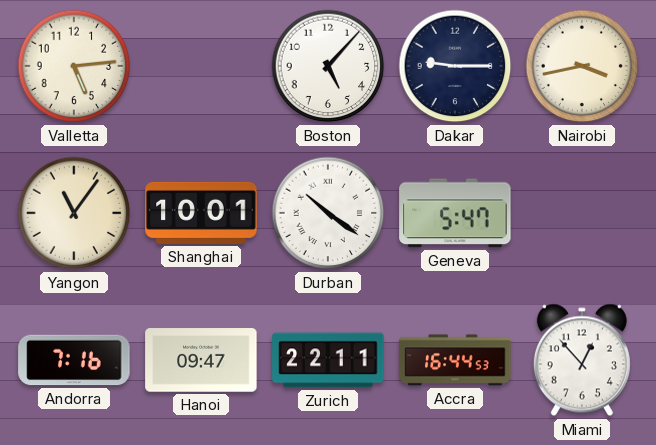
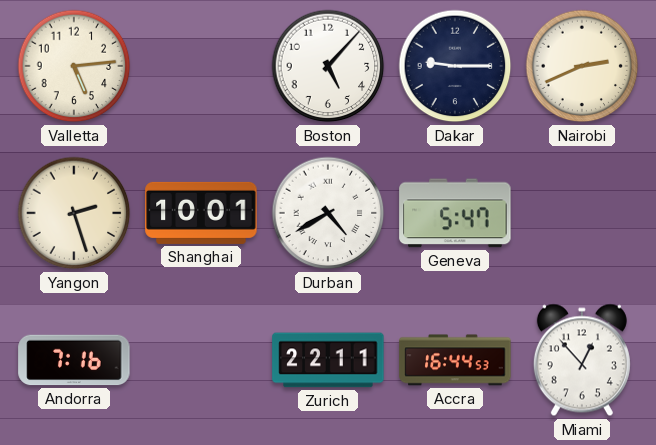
Nairobi: 3:43 -> 2:41
Yangon: 11:06 -> 2:27
Durban: 10:21 -> 4:40
Hanoi: 09:47 -> none
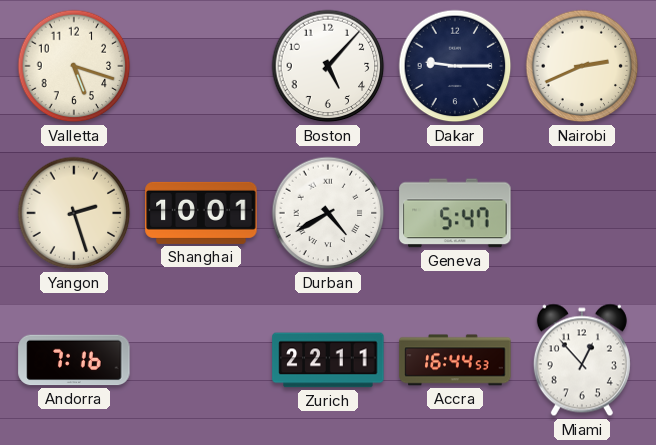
Valletta: 5:14 -> 5:18
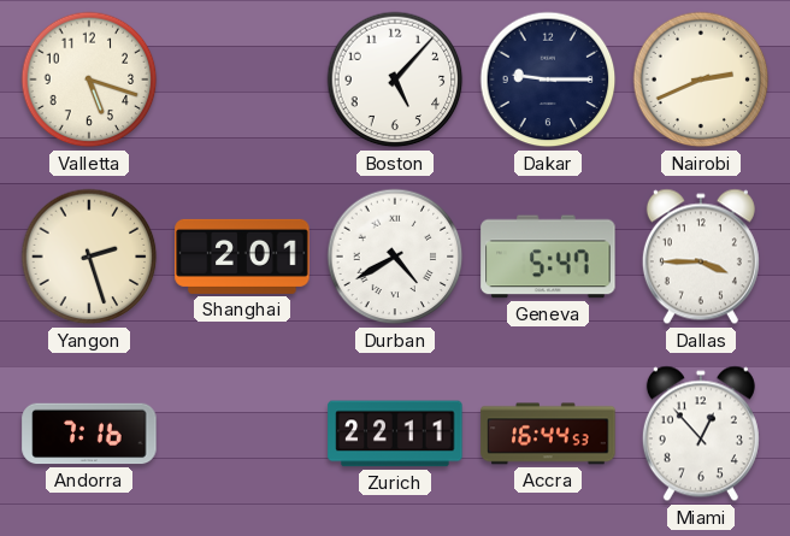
Shanghai: 10:01 -> 2:01
Dallas: none -> 3:45
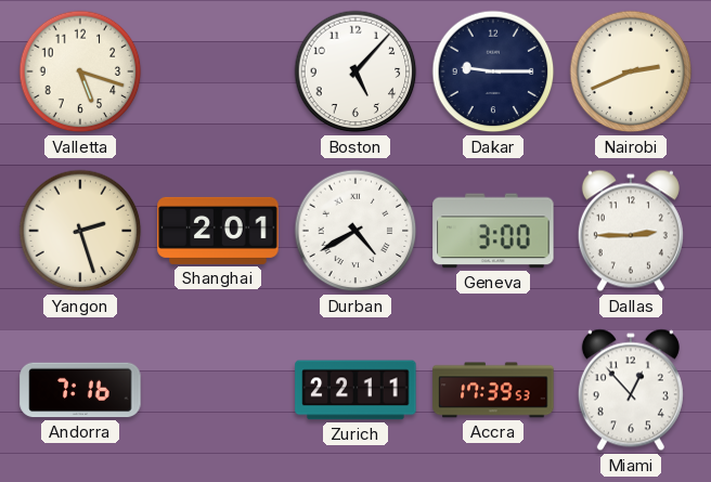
Geneva: 5:47 -> 3:00
Dallas: 3:45 -> 2:45
Accra: 16:44 -> 17:39
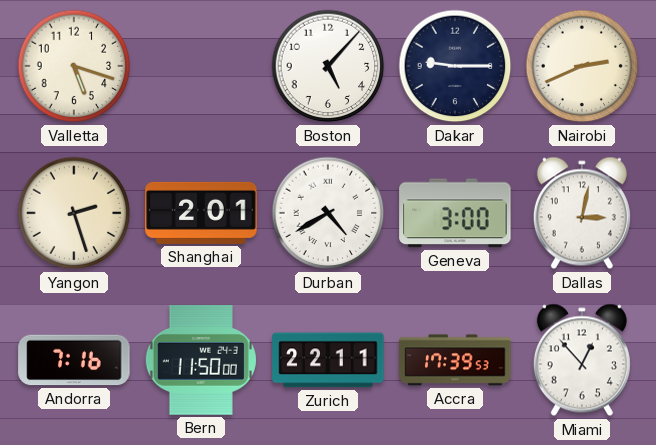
Dallas: 2:45 -> 3:02
Bern: none -> 11:50
